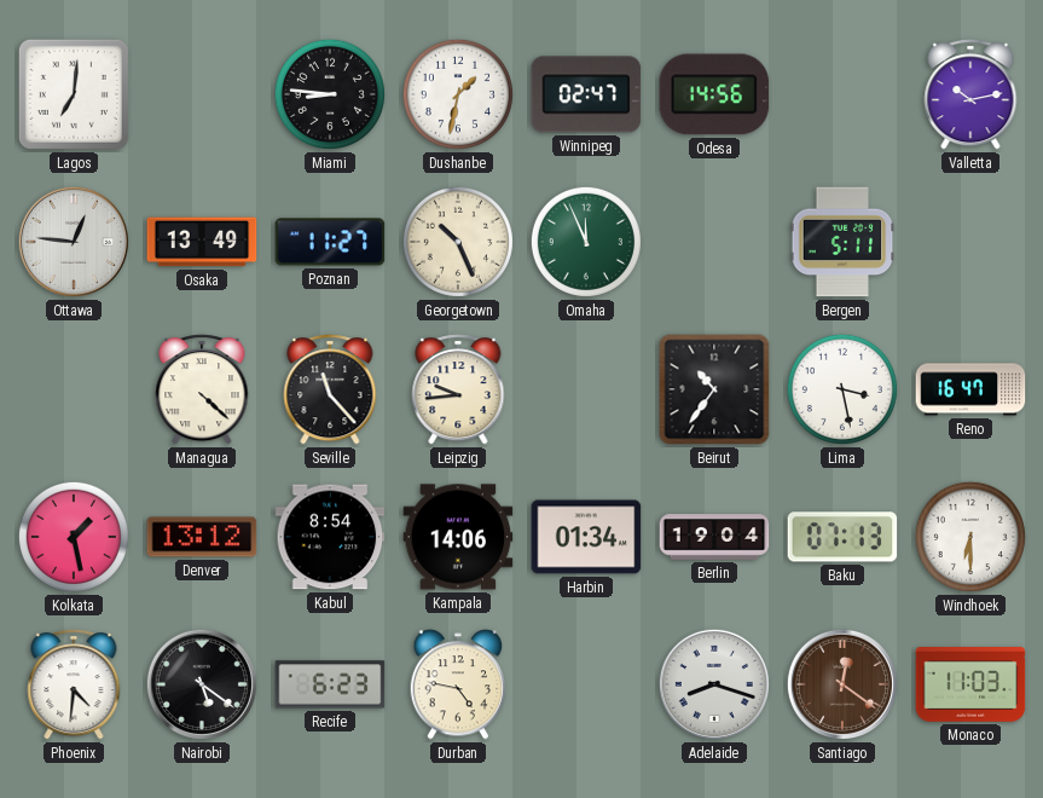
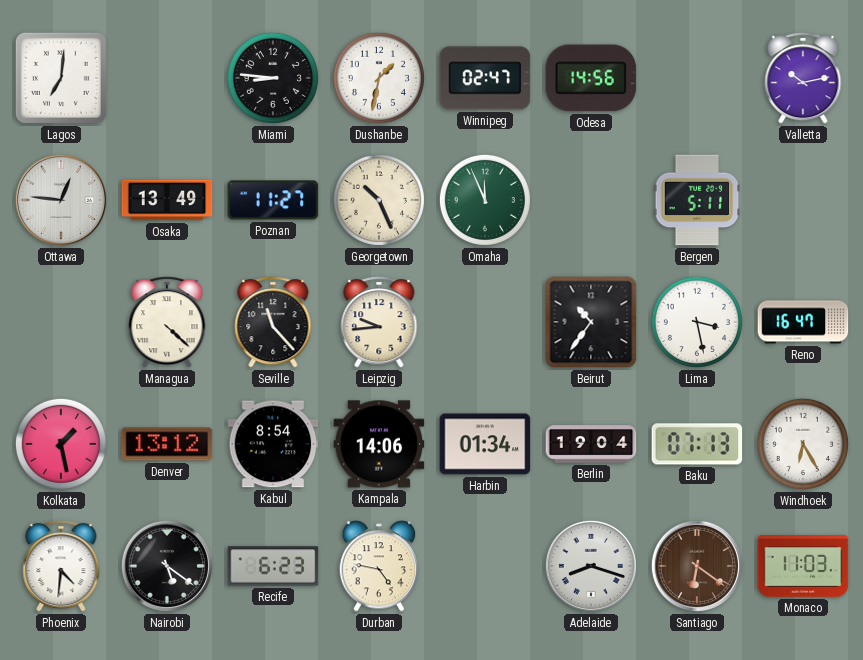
Windhoek: 6:30 -> 6:25
Santiago: 12:21 -> 6:21
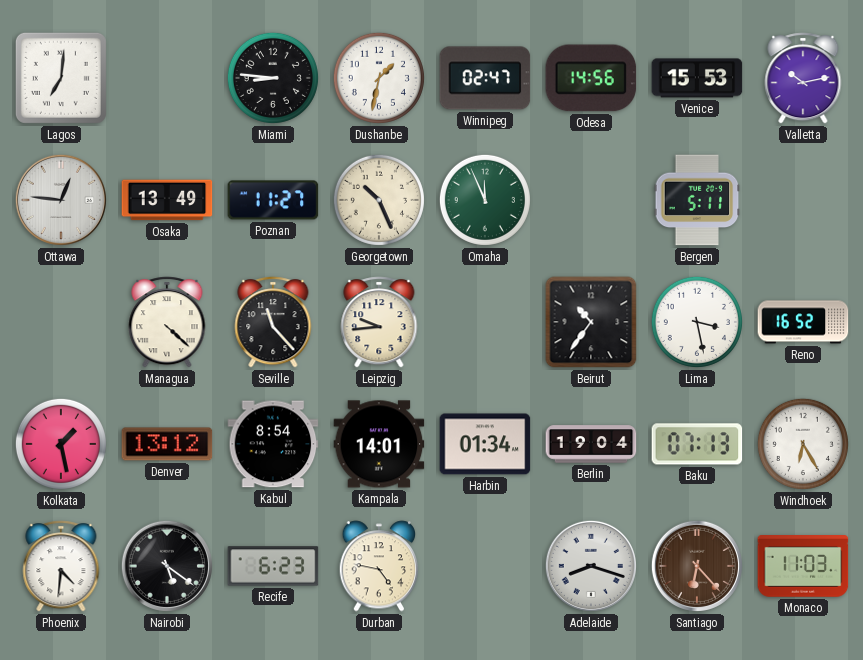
Venice: none -> 15:53
Reno: 16:47 -> 16:52
Kampala: 14:06 -> 14:01
Santiago: 6:21 -> 6:23
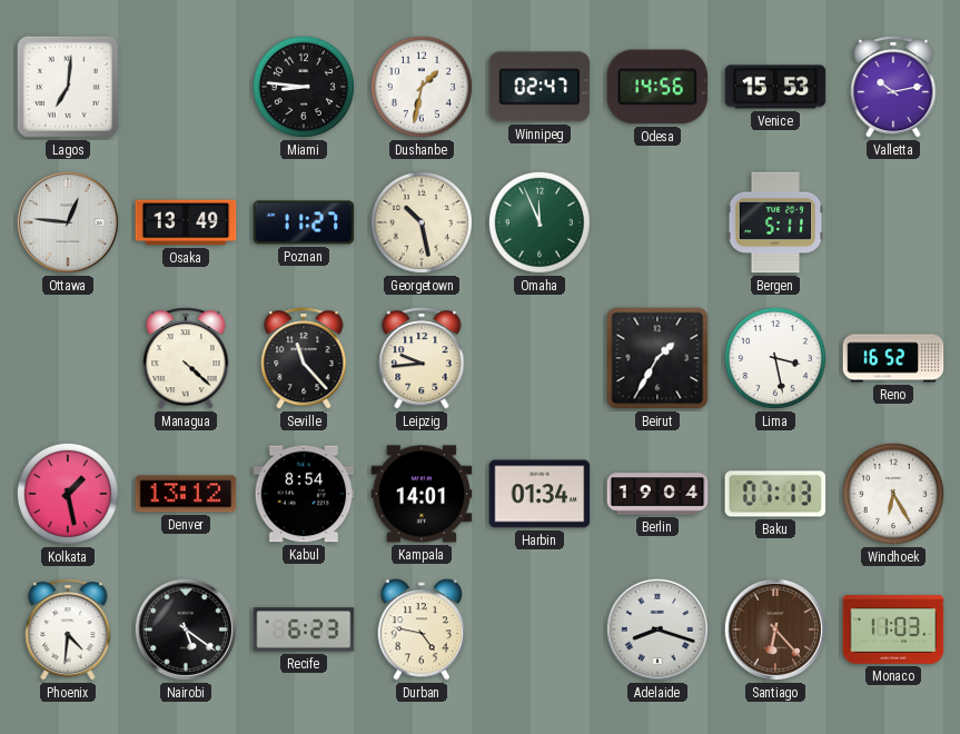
Georgetown: 10:26 -> 10:28
Beirut: 10:36 -> 1:35
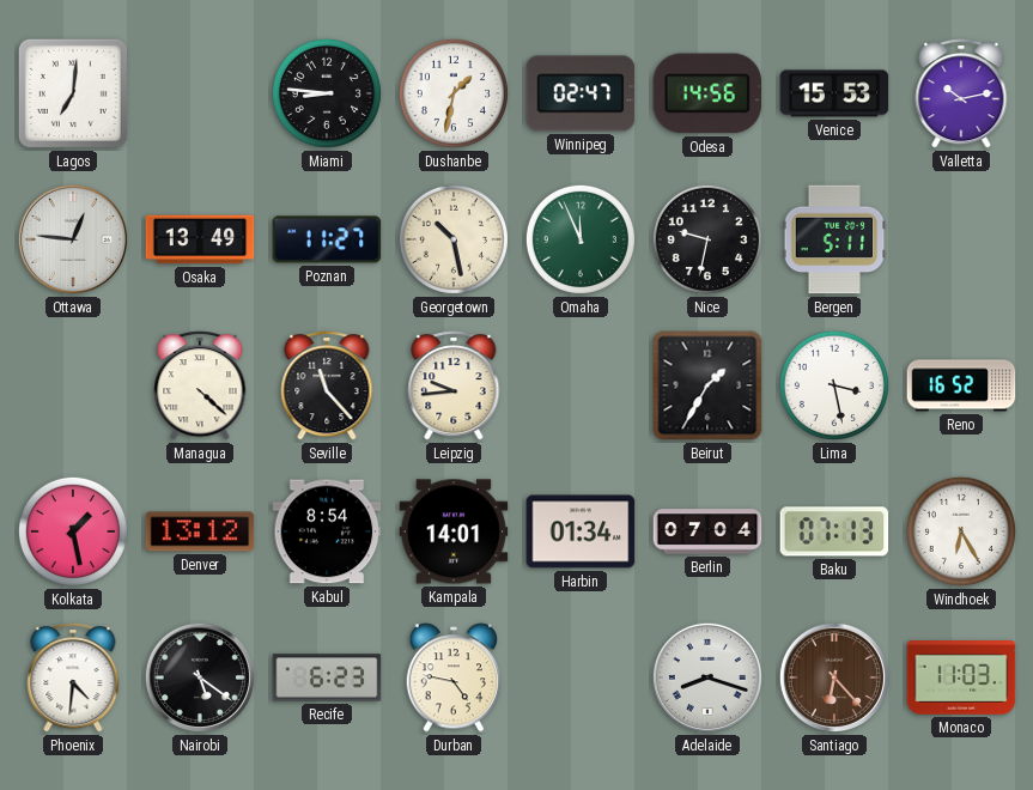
Nice: none -> 9:32
Berlin: 19:04 -> 07:04
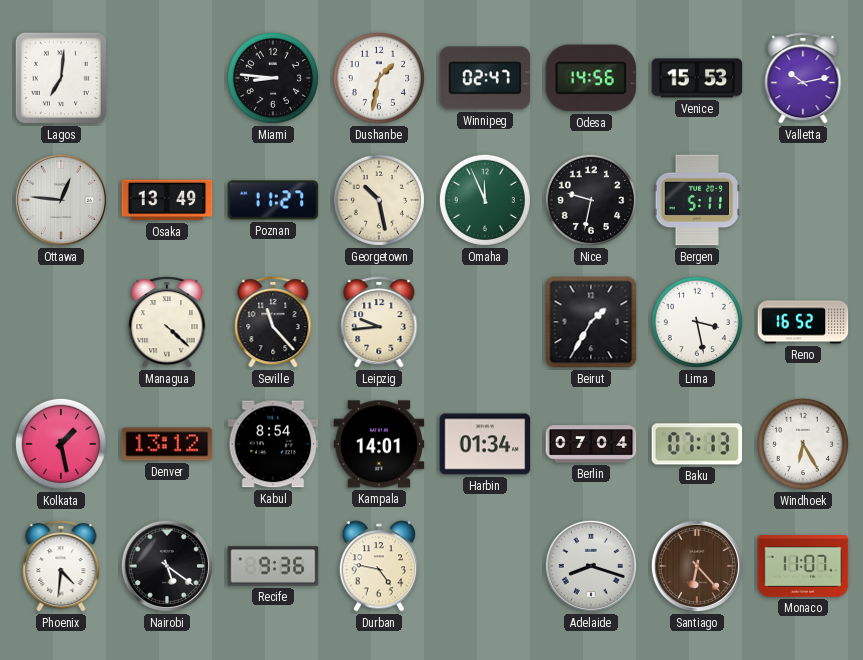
Recife: 6:23 -> 9:36
Monaco: 11:03 -> 11:07
